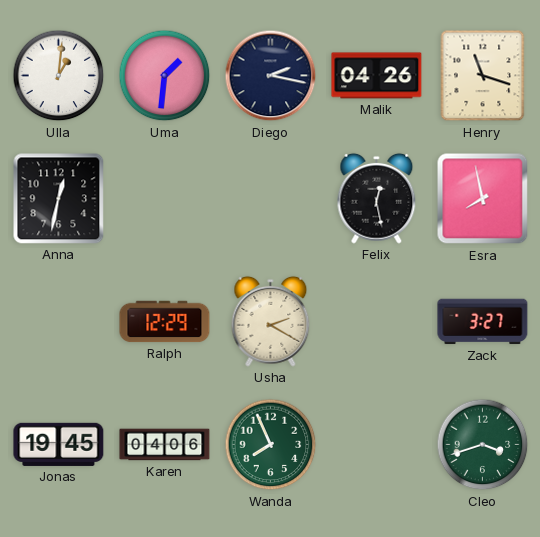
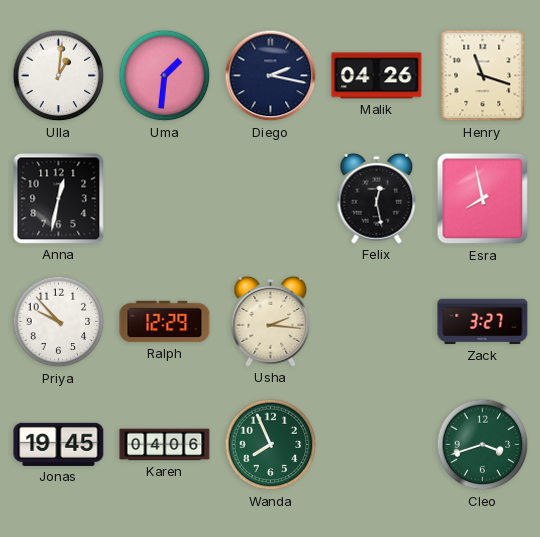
Priya: none -> 9:53
Usha: 2:20 -> 2:16
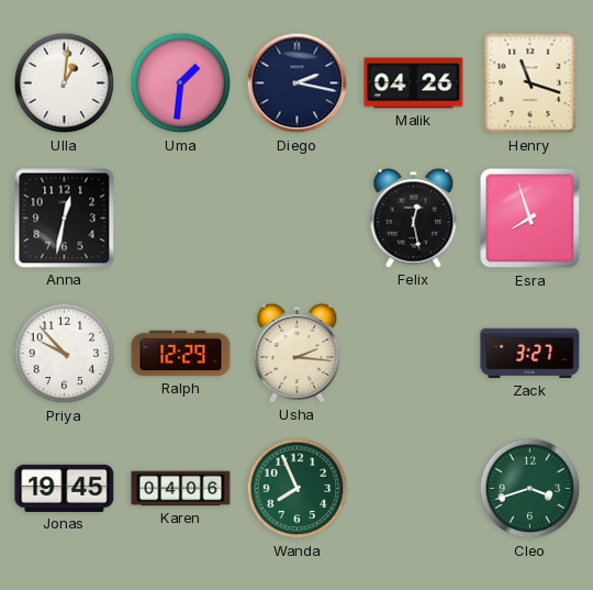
Esra: 7:58 -> 7:57
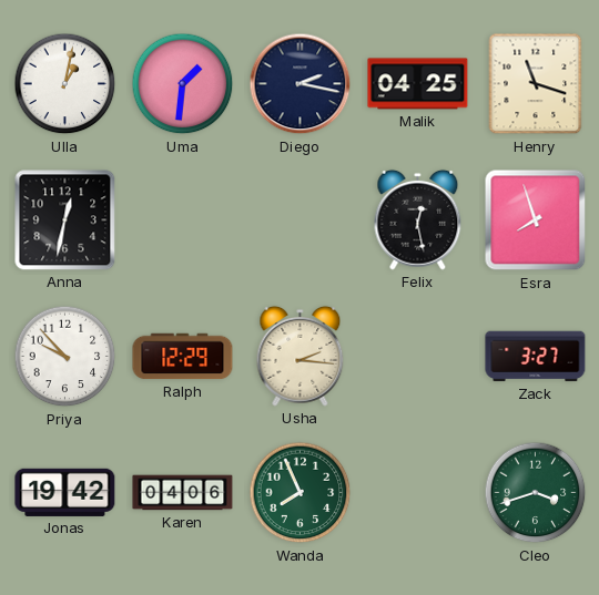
Ulla: 1:01 -> 1:02
Malik: 04:26 -> 04:25
Jonas: 19:45 -> 19:42
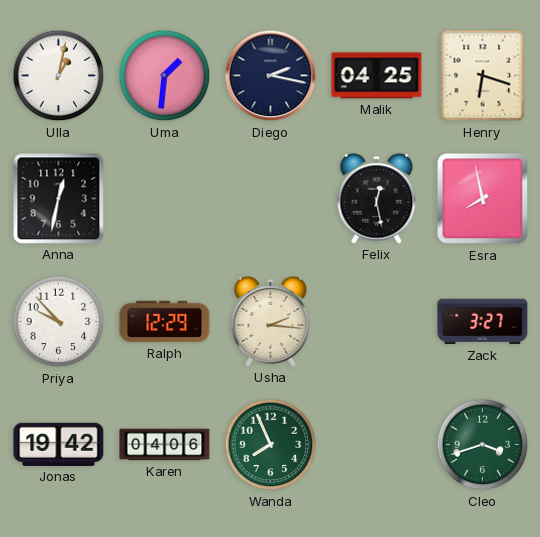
Henry: 11:18 -> 6:18
Esra: 7:57 -> 7:58
